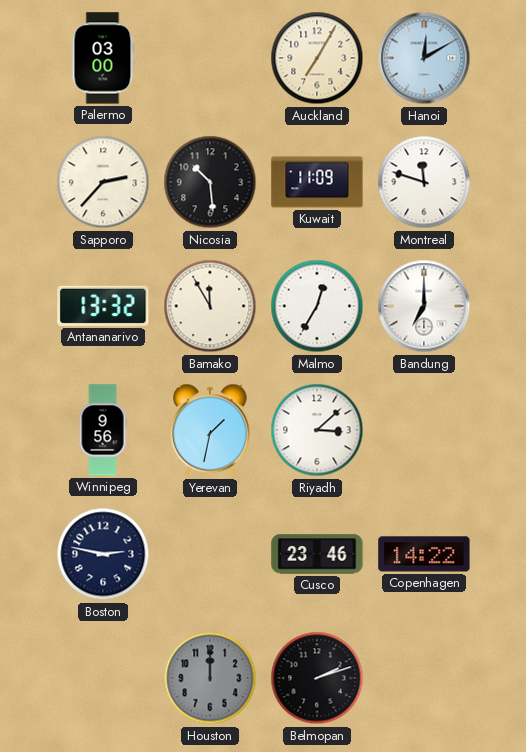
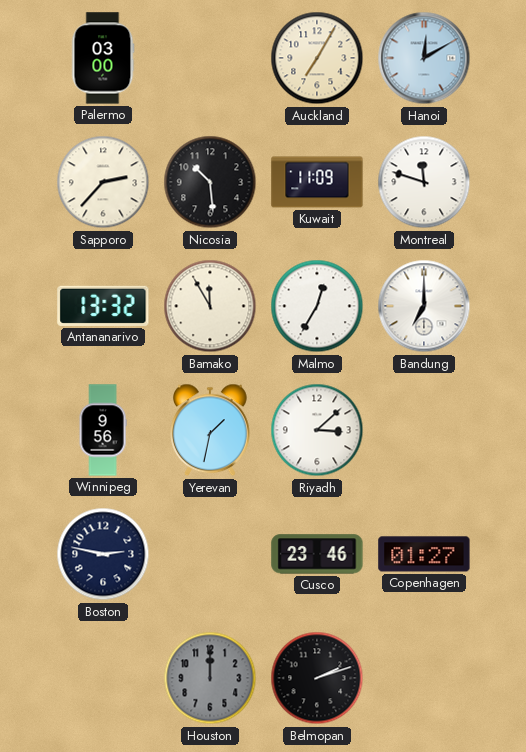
Copenhagen: 14:22 -> 01:27
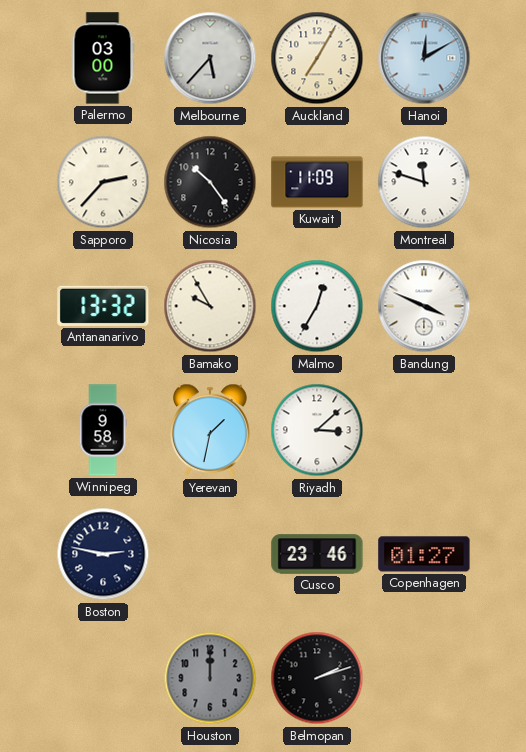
Melbourne: none -> 5:37
Nicosia: 10:29 -> 10:24
Bamako: 11:55 -> 9:55
Bandung: 7:00 -> 3:49
Winnipeg: 9:56 -> 9:58
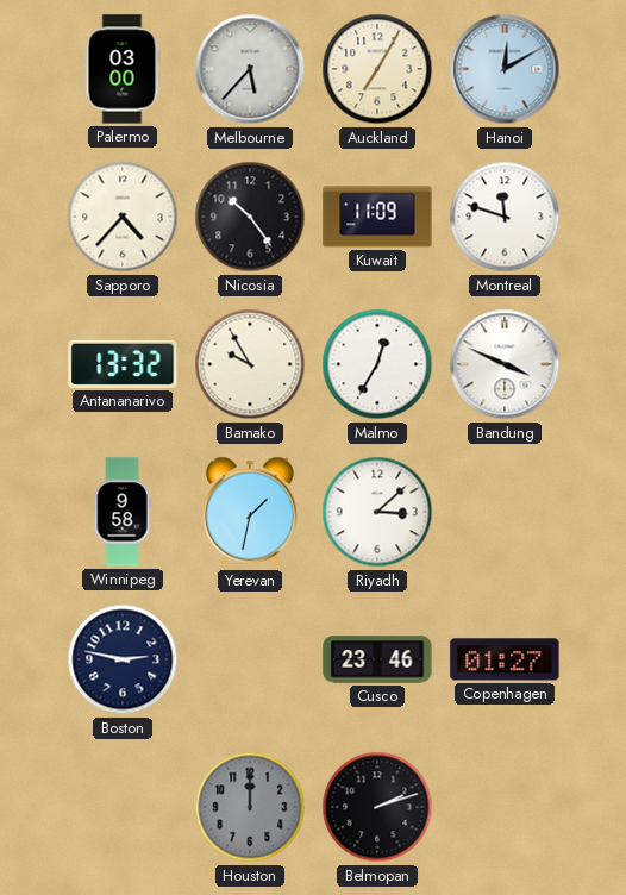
Sapporo: 2:37 -> 4:37
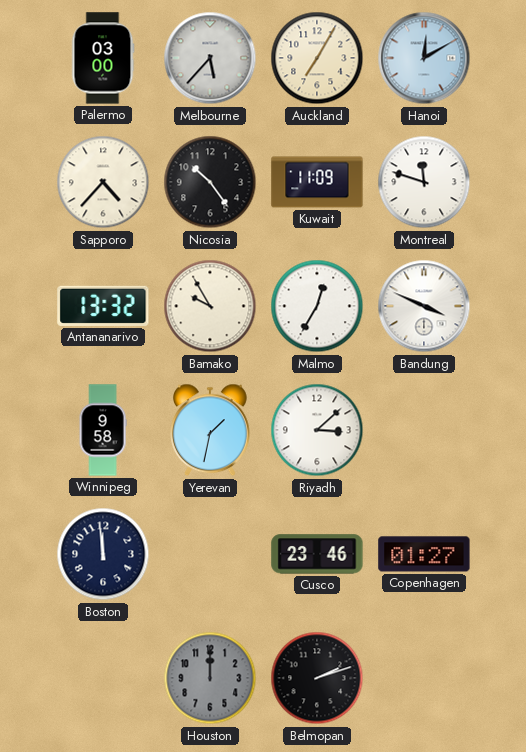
Boston: 2:47 -> 11:59
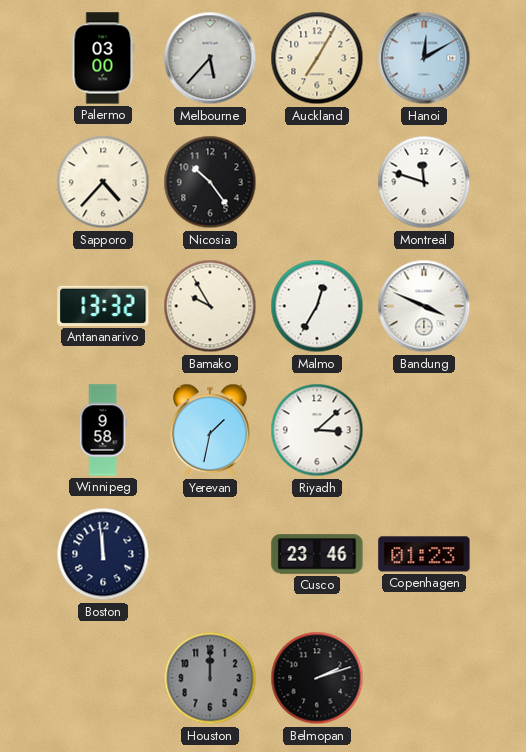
Kuwait: 11:09 -> none
Copenhagen: 01:27 -> 01:23
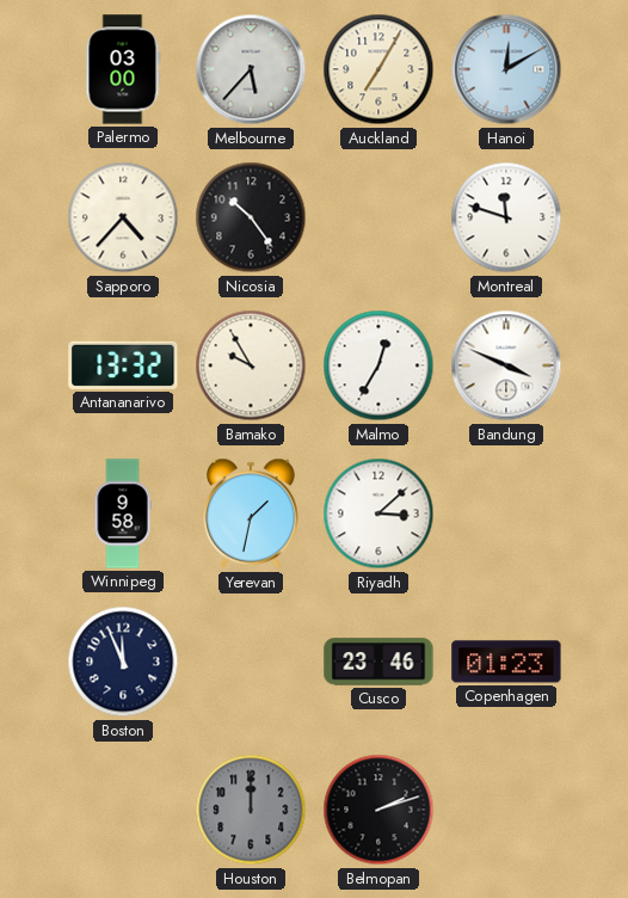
Boston: 11:59 -> 11:56
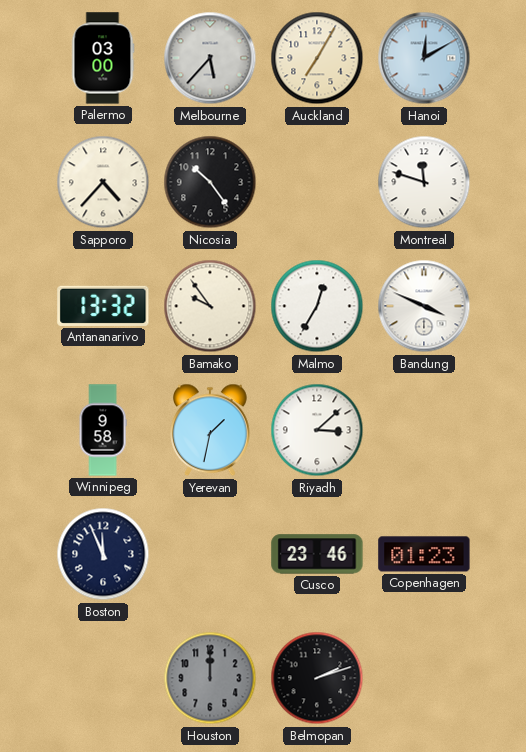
Bamako: 9:55 -> 9:54
